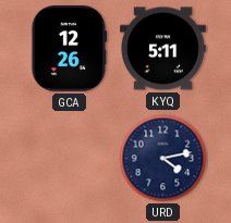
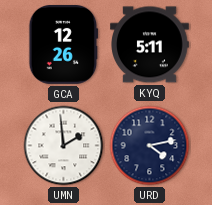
UMN: none -> 1:59
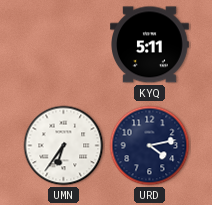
GCA: 12:26 -> none
UMN: 1:59 -> 6:36
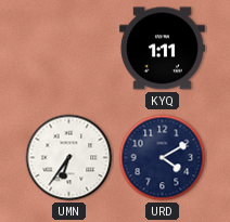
KYQ: 5:11 -> 1:11
URD: 4:13 -> 4:10
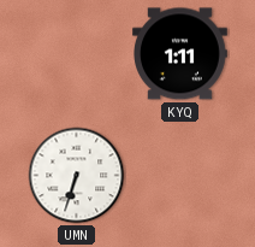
UMN: 6:36 -> 6:33
URD: 4:10 -> none
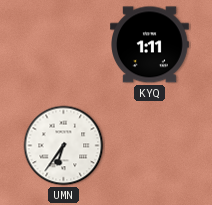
UMN: 6:33 -> 6:36
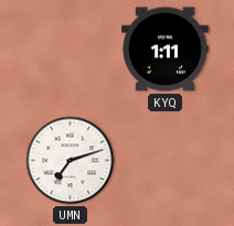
UMN: 6:36 -> 7:12
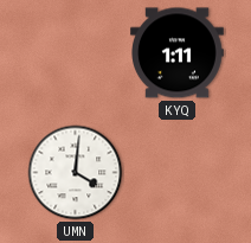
UMN: 7:12 -> 4:01
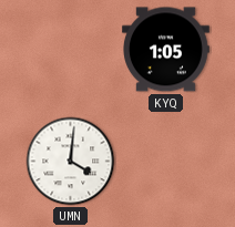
KYQ: 1:11 -> 1:05
